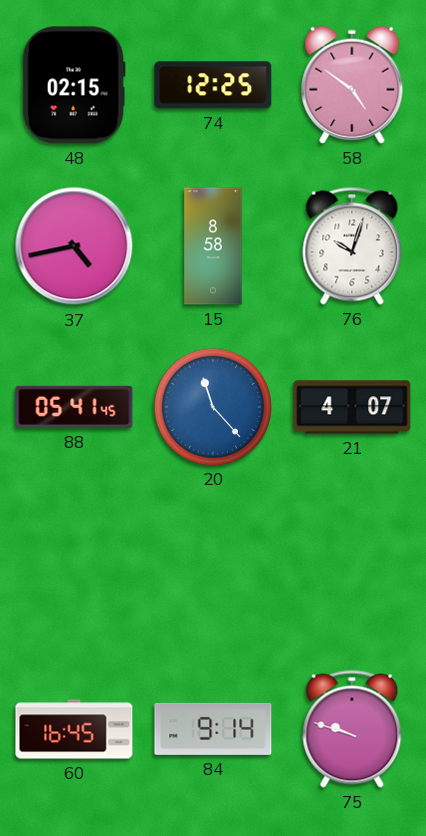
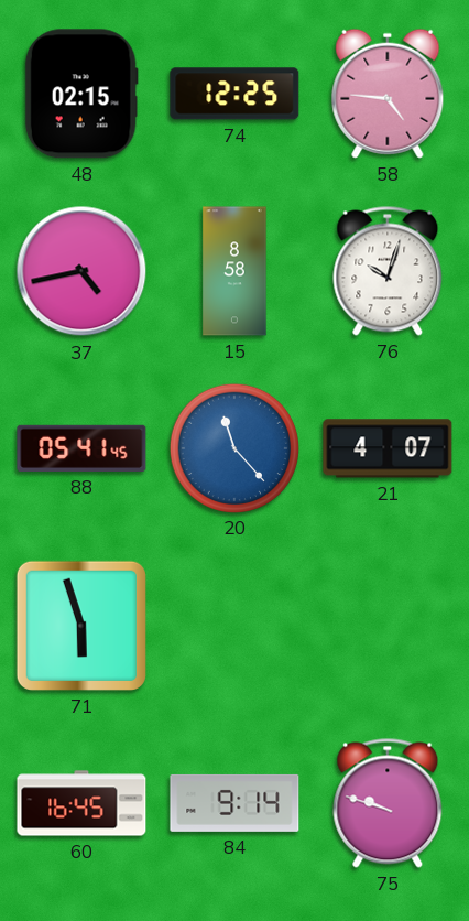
58: 4:51 -> 4:46
71: none -> 5:57
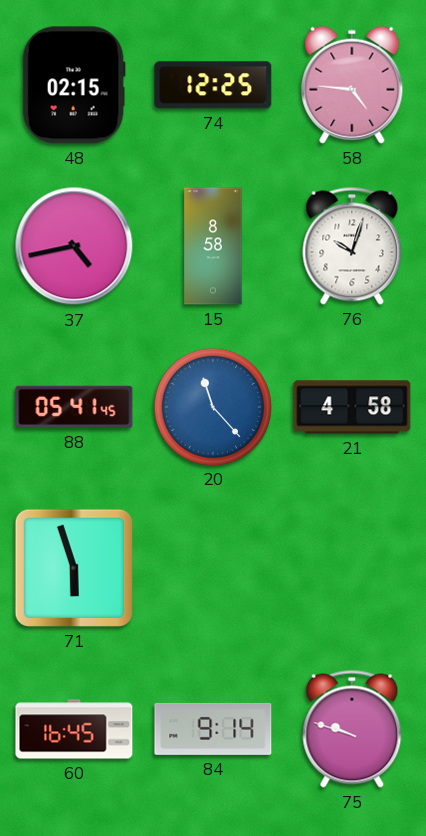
21: 4:07 -> 4:58
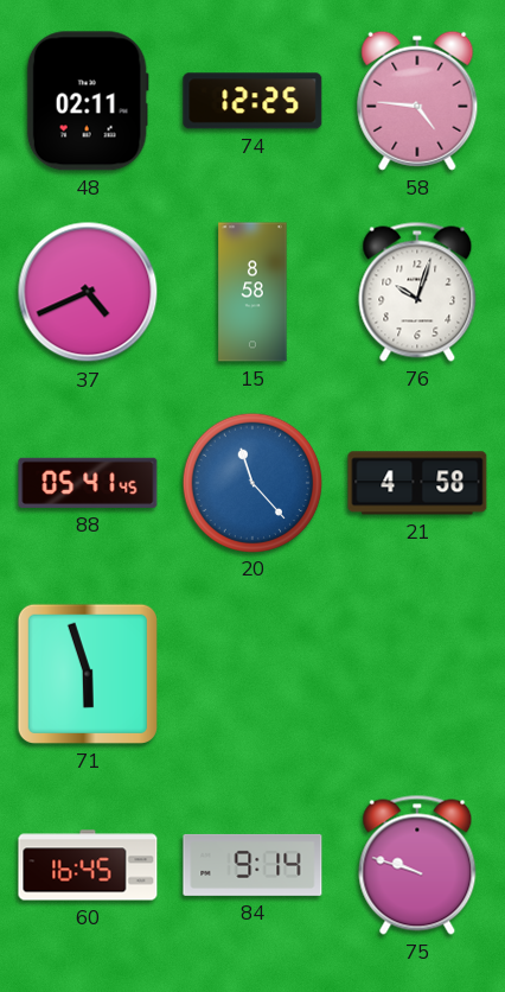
48: 02:15 -> 02:11
37: 4:43 -> 4:41
